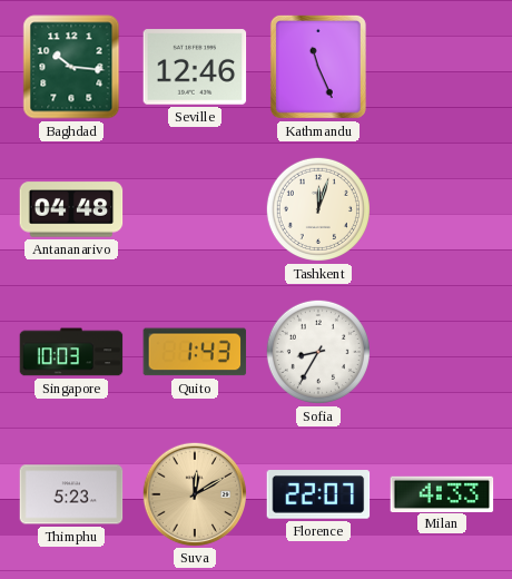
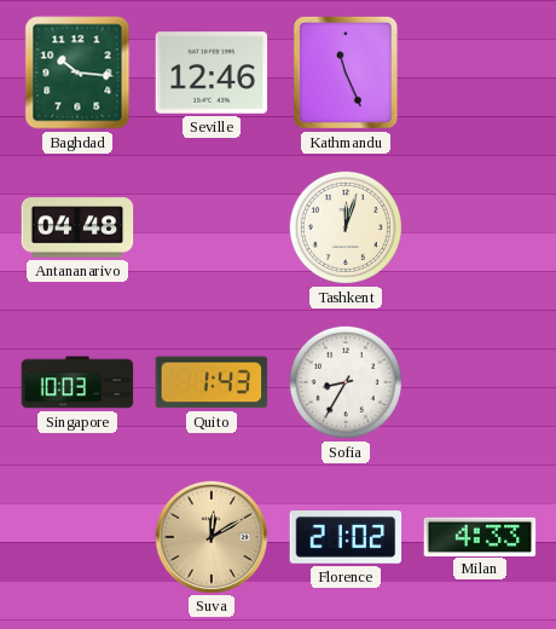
Thimphu: 5:23 -> none
Florence: 22:07 -> 21:02
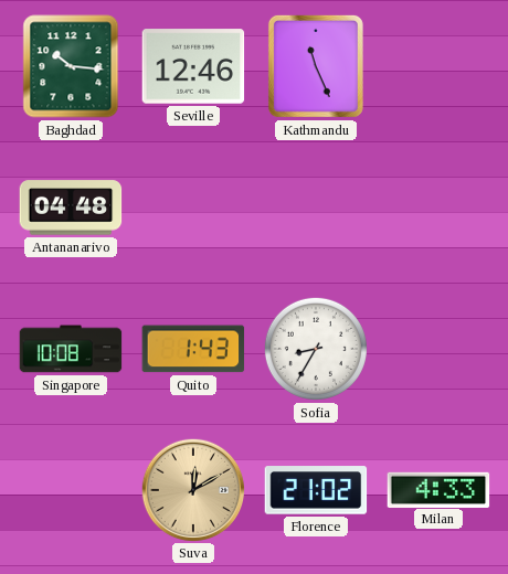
Tashkent: 12:03 -> none
Singapore: 10:03 -> 10:08
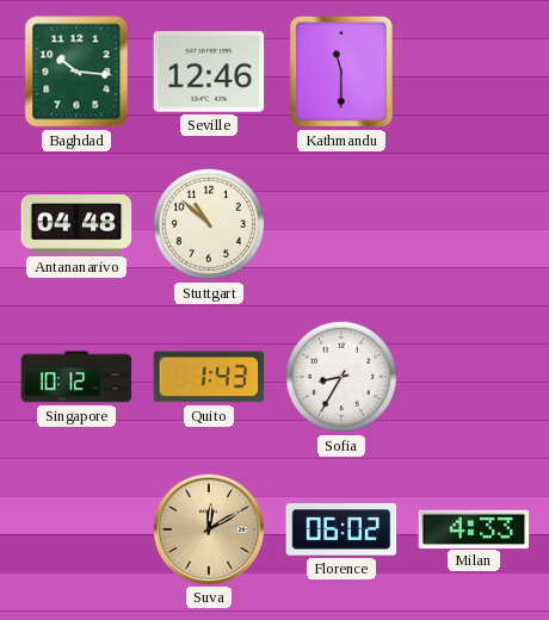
Kathmandu: 11:26 -> 11:30
Stuttgart: none -> 10:52
Singapore: 10:08 -> 10:12
Florence: 21:02 -> 06:02
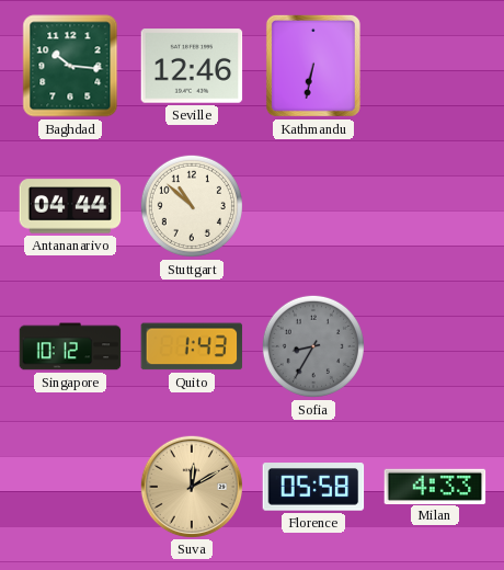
Kathmandu: 11:30 -> 6:32
Antananarivo: 04:48 -> 04:44
Sofia dial: white -> grey
Florence: 06:02 -> 05:58
